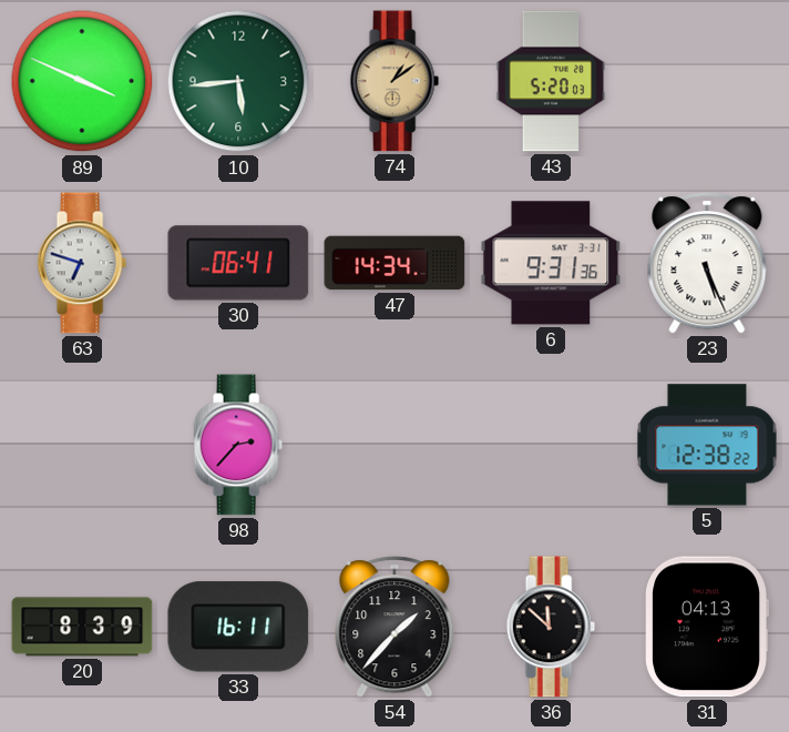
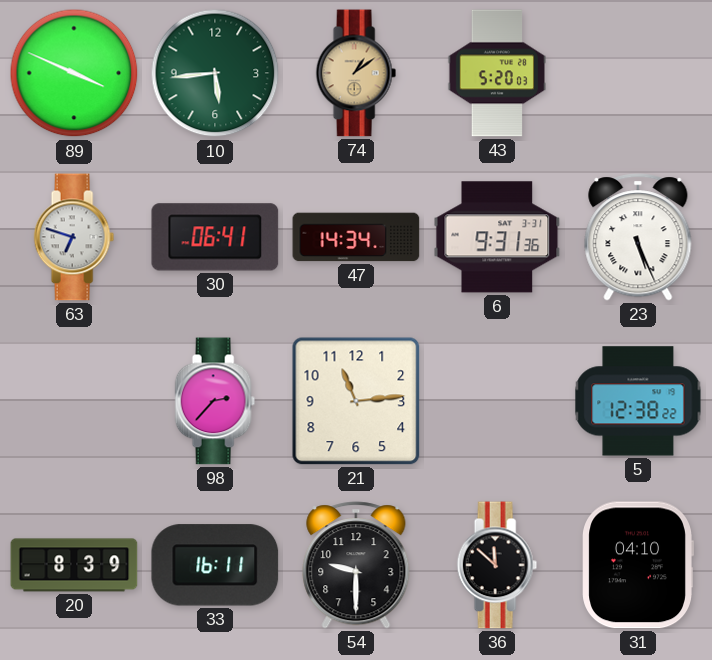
21: none -> 11:14
54: 1:37 -> 9:30
31: 04:13 -> 04:10
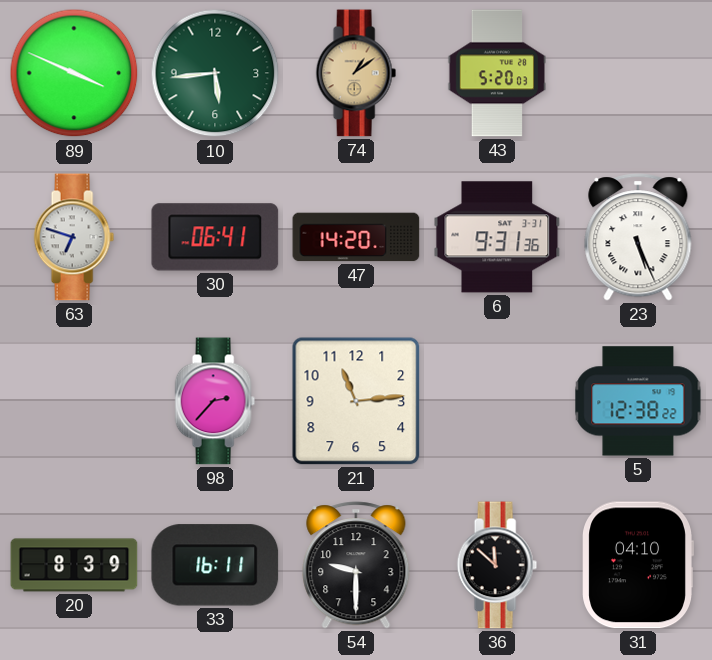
47: 14:34 -> 14:20
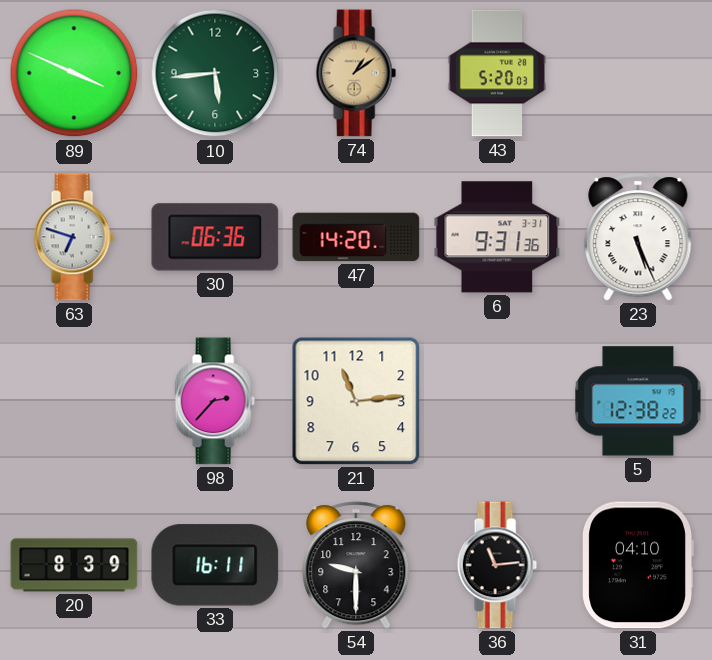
30: 06:41 -> 06:36
36: 11:52 -> 11:14
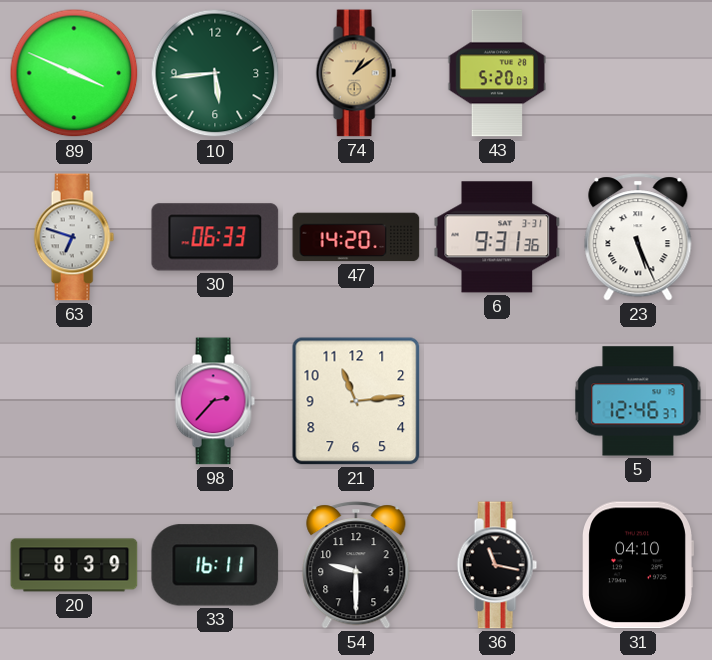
30: 06:36 -> 06:33
5: 12:38 -> 12:46
36: 11:14 -> 11:17
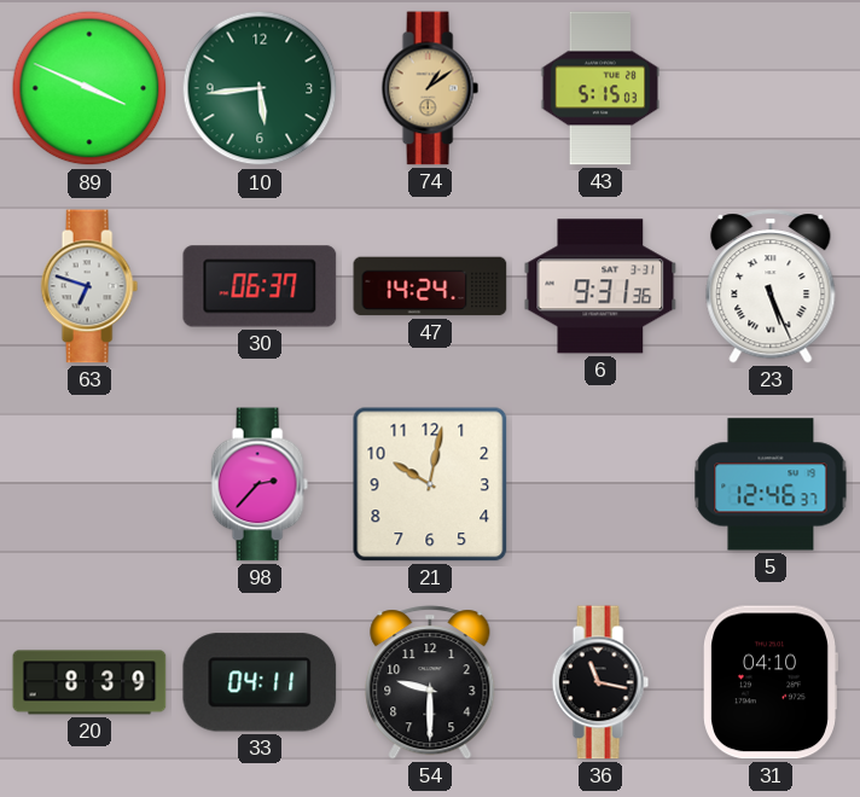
43: 5:20 -> 5:15
30: 06:33 -> 06:37
47: 14:20 -> 14:24
21: 11:14 -> 10:02
33: 16:11 -> 04:11
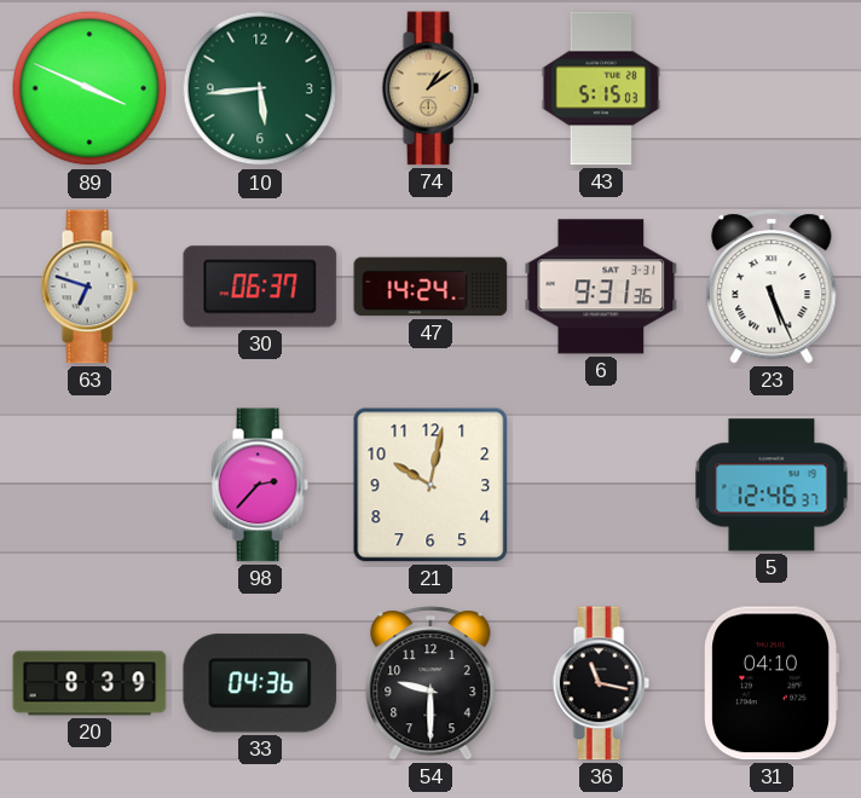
33: 04:11 -> 04:36
